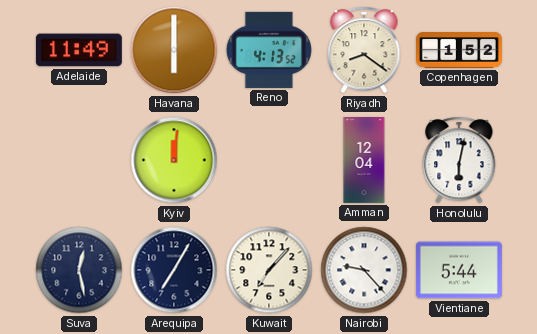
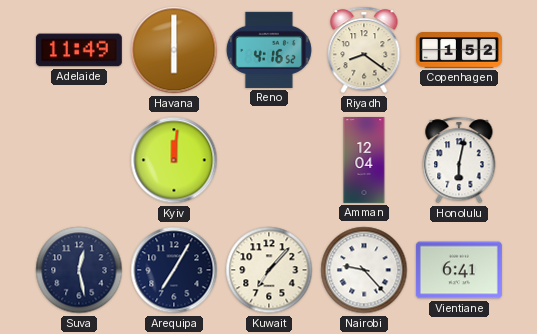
Reno: 4:13 -> 4:16
Vientiane: 5:44 -> 6:41
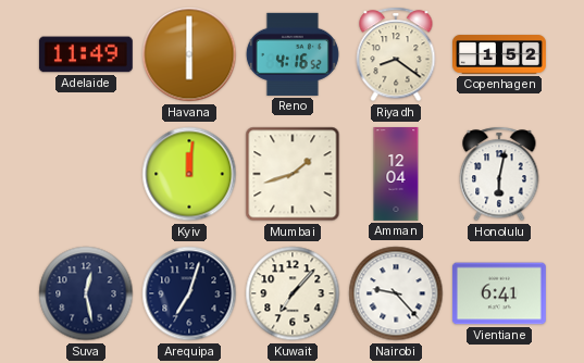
Mumbai: none -> 1:42
Arequipa: 7:05 -> 7:03
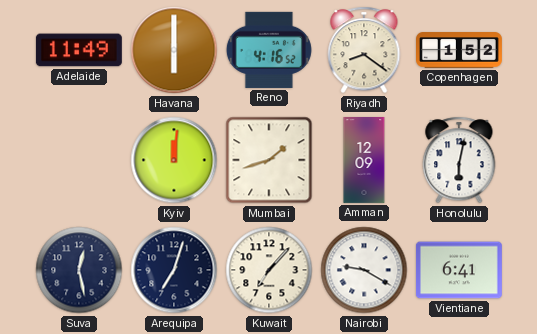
Amman: 12:04 -> 12:09
Nairobi: 9:23 -> 9:20
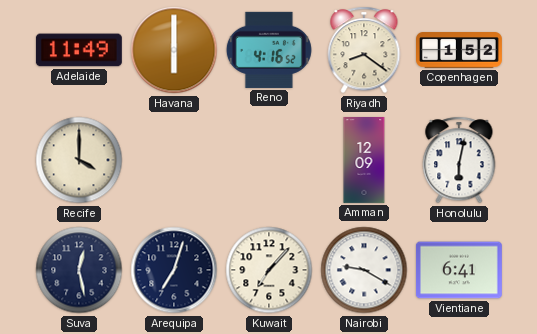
Recife: none -> 4:00
Kyiv: 12:01 -> none
Mumbai: 1:42 -> none
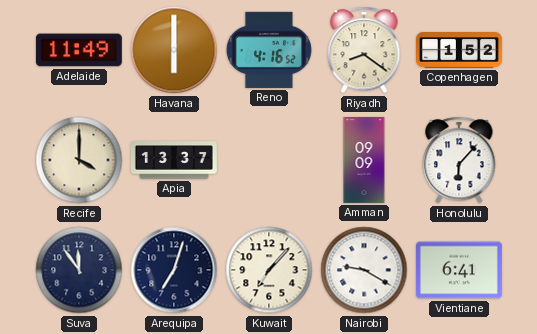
Apia: none -> 13:37
Amman: 12:09 -> 09:09
Honolulu: 6:02 -> 6:07
Suva: 12:28 -> 11:54
